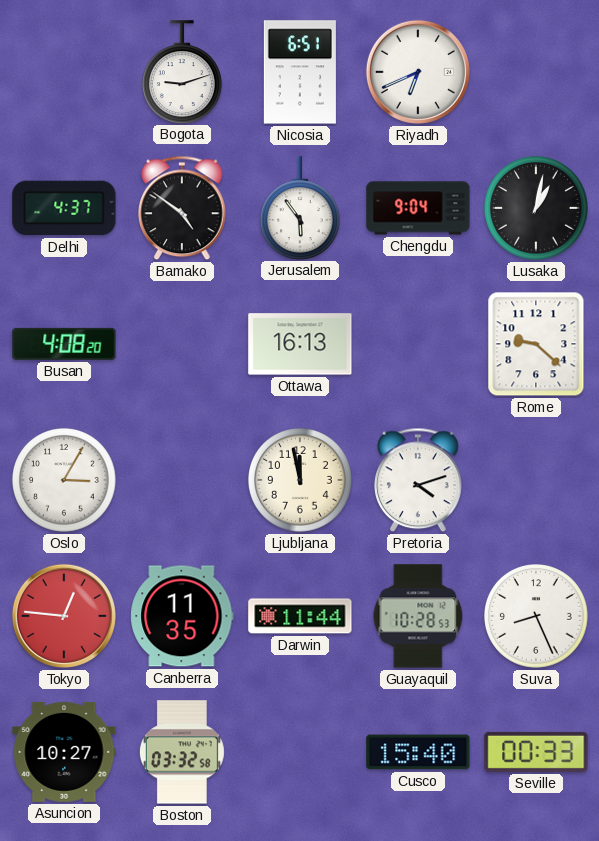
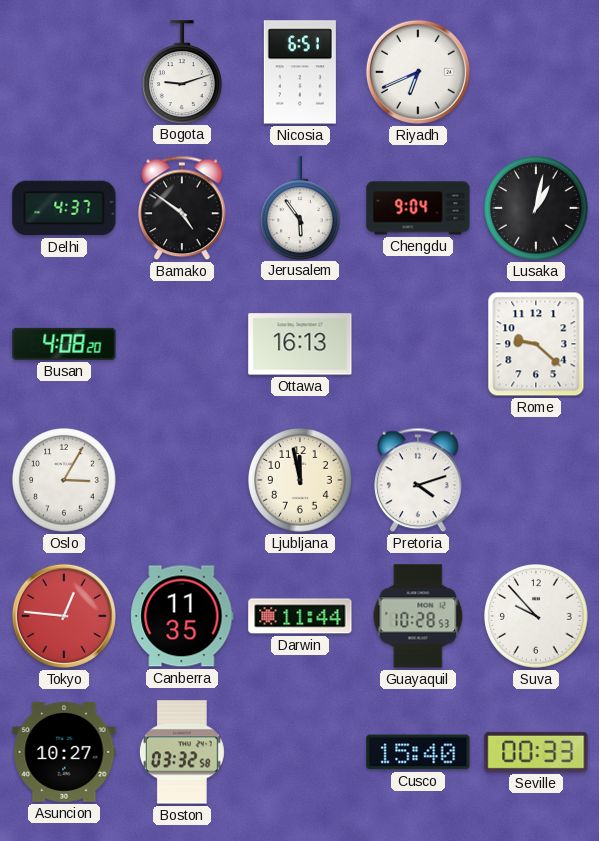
Suva: 8:26 -> 9:53
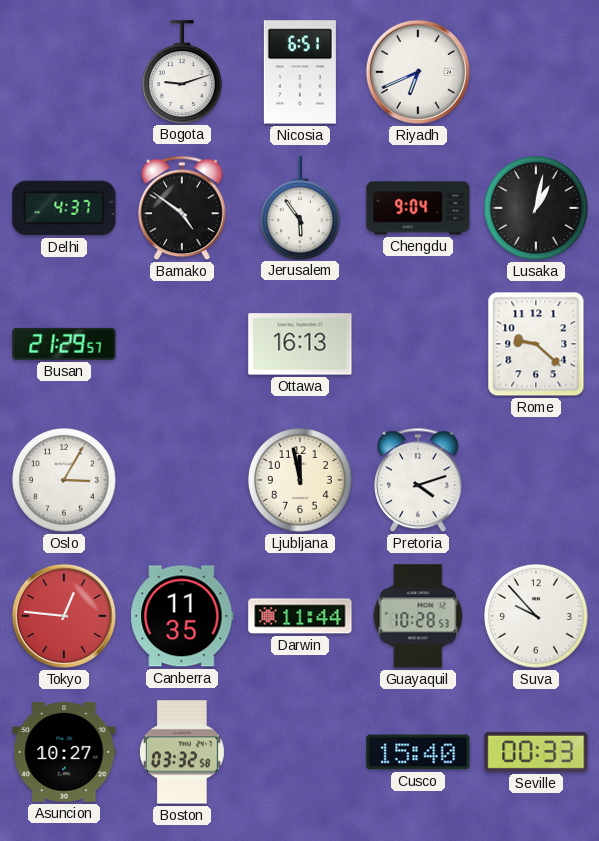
Busan: 4:08 -> 21:29
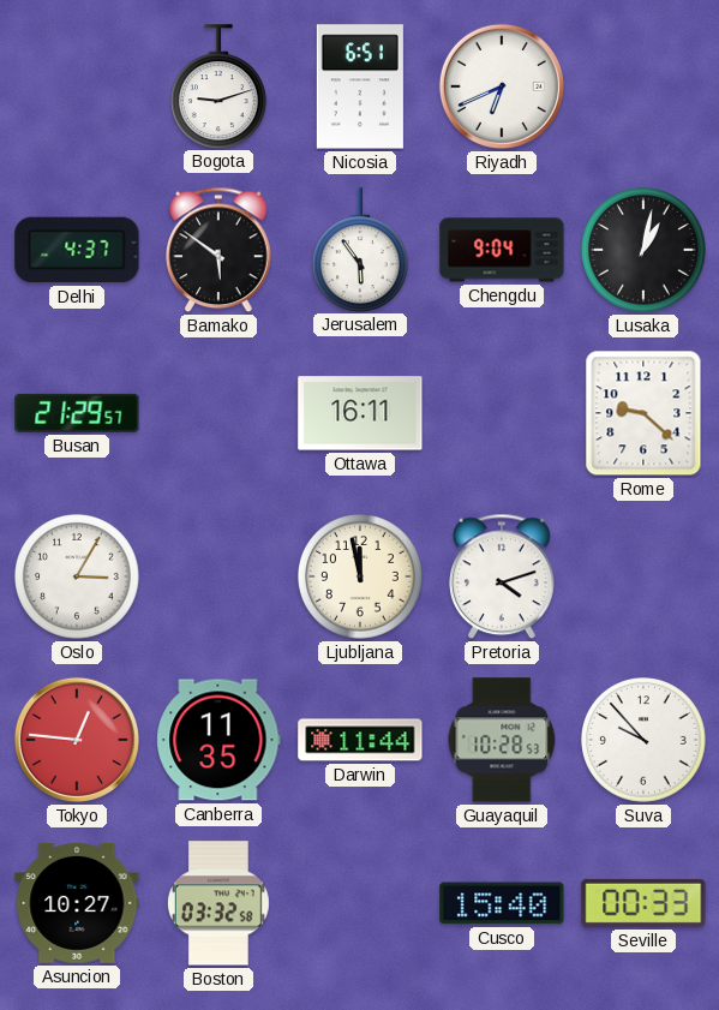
Bamako: 4:51 -> 5:51
Ottawa: 16:13 -> 16:11
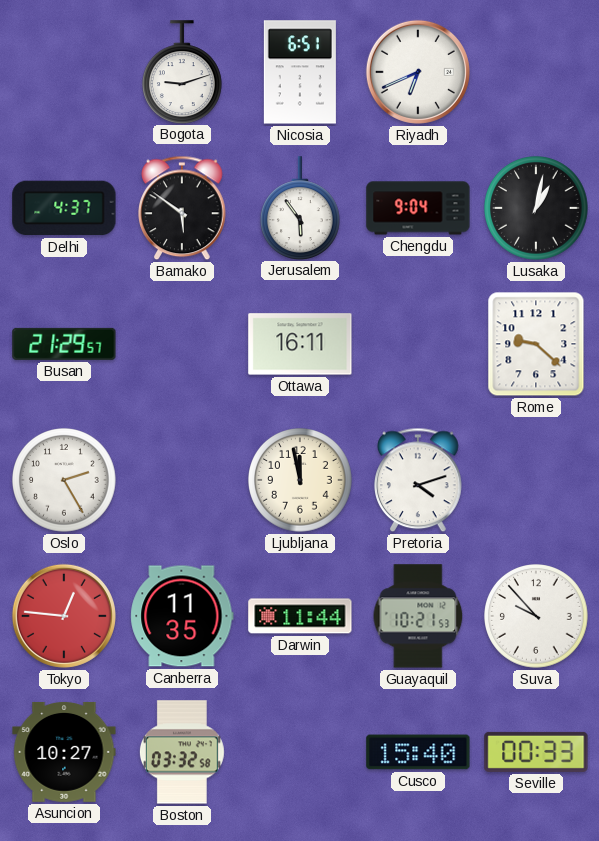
Oslo: 3:05 -> 2:25
Guayaquil: 10:28 -> 10:21
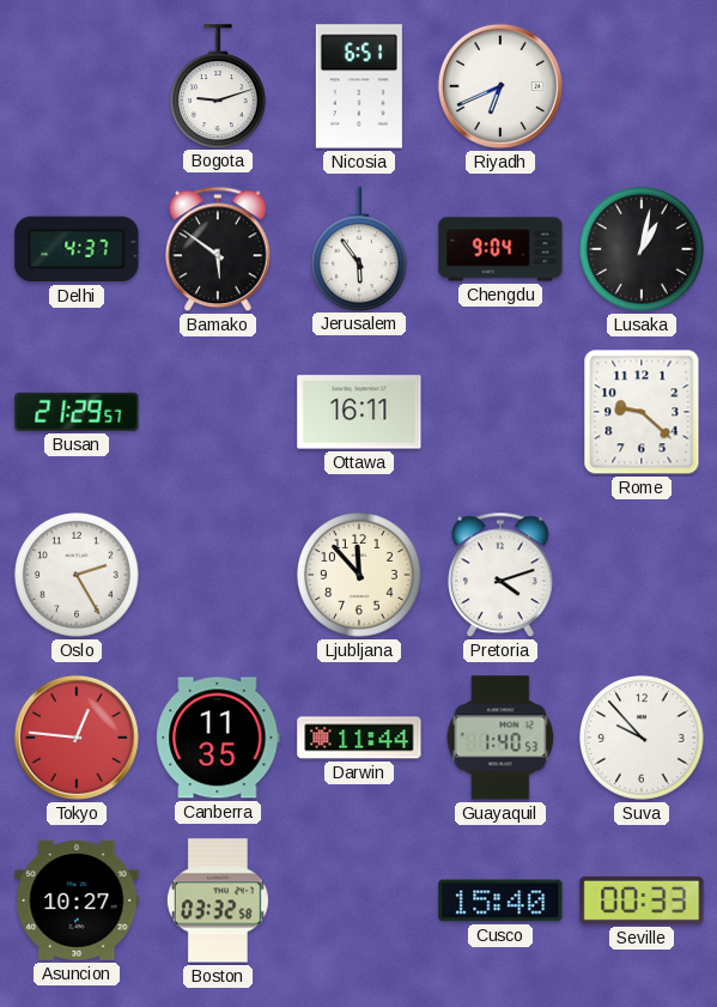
Ljubljana: 11:58 -> 11:53
Guayaquil: 10:21 -> 1:40
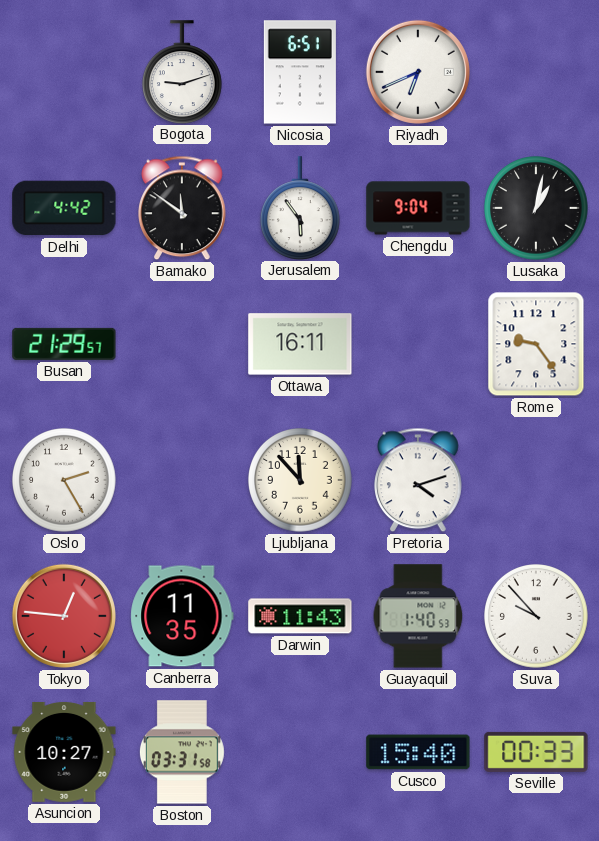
Delhi: 4:37 -> 4:42
Bamako: 5:51 -> 11:51
Rome: 9:22 -> 9:24
Darwin: 11:44 -> 11:43
Boston: 03:32 -> 03:31
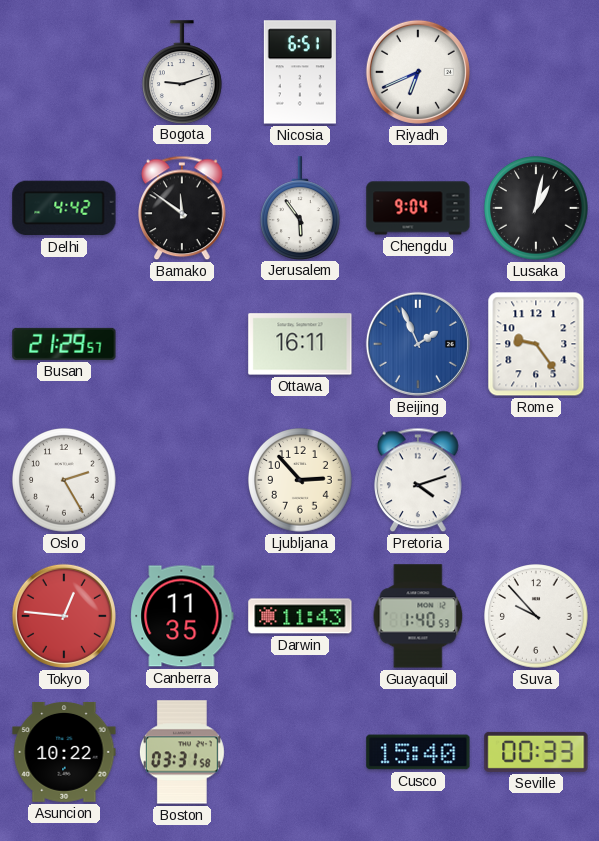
Beijing: none -> 1:56
Ljubljana: 11:53 -> 2:53
Asuncion: 10:27 -> 10:22
